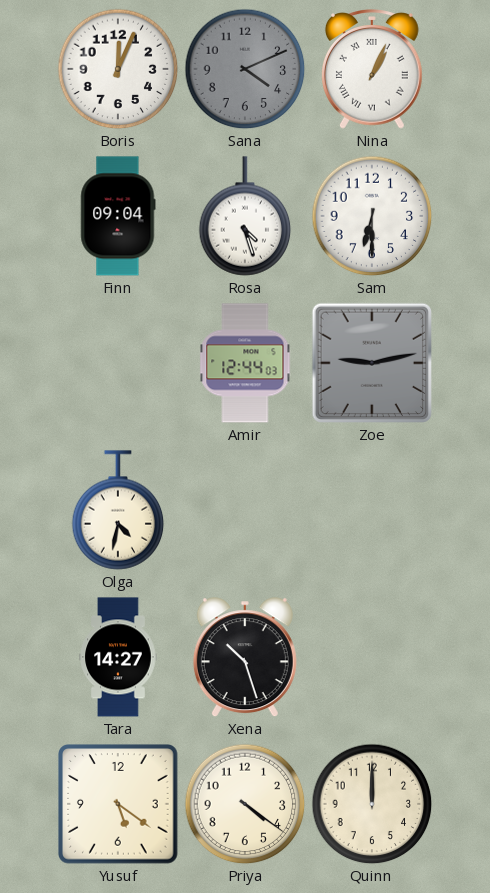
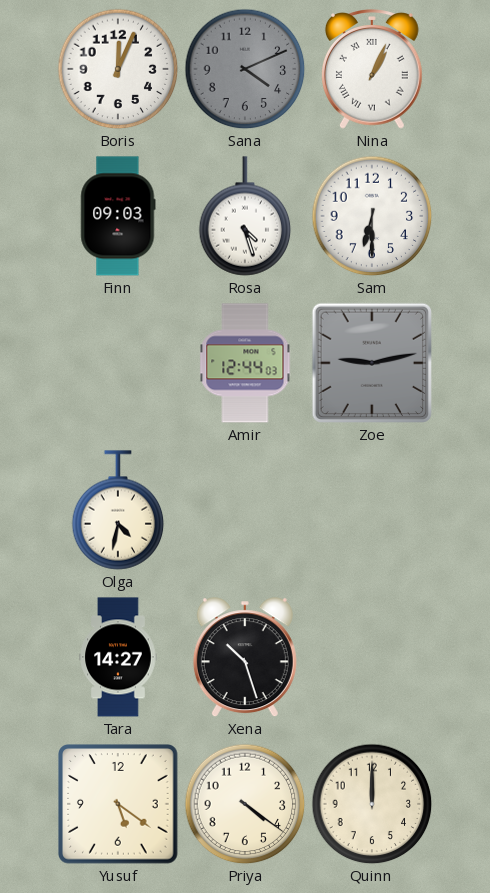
Finn: 09:04 -> 09:03
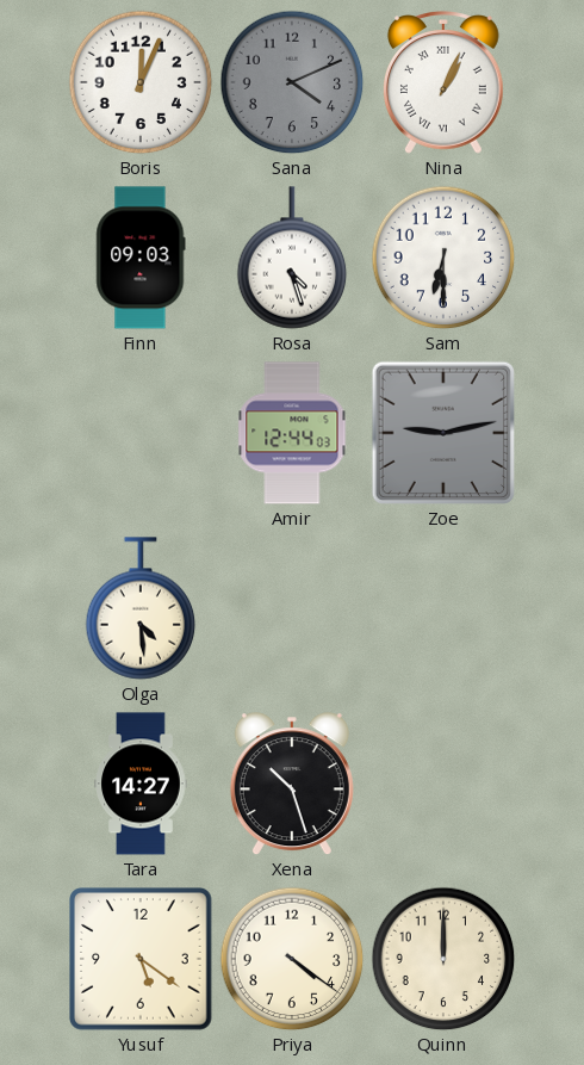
Olga: 4:32 -> 4:29
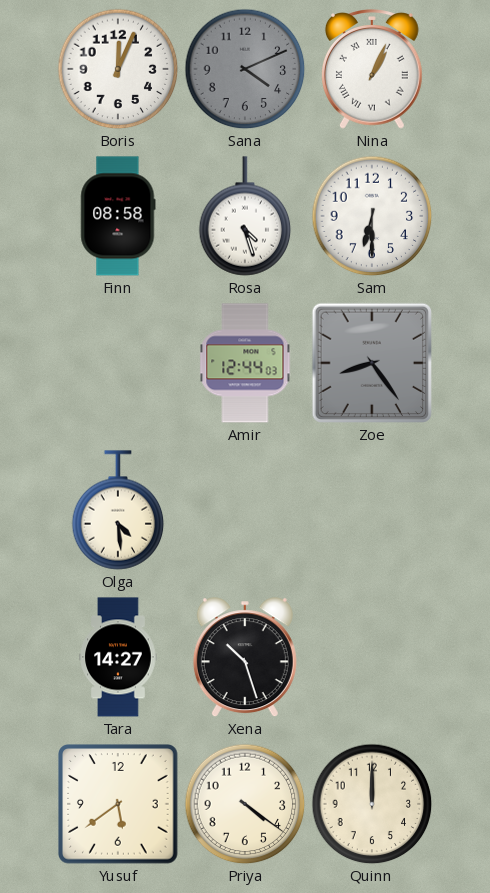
Finn: 09:03 -> 08:58
Zoe: 9:13 -> 8:24
Yusuf: 5:21 -> 5:39
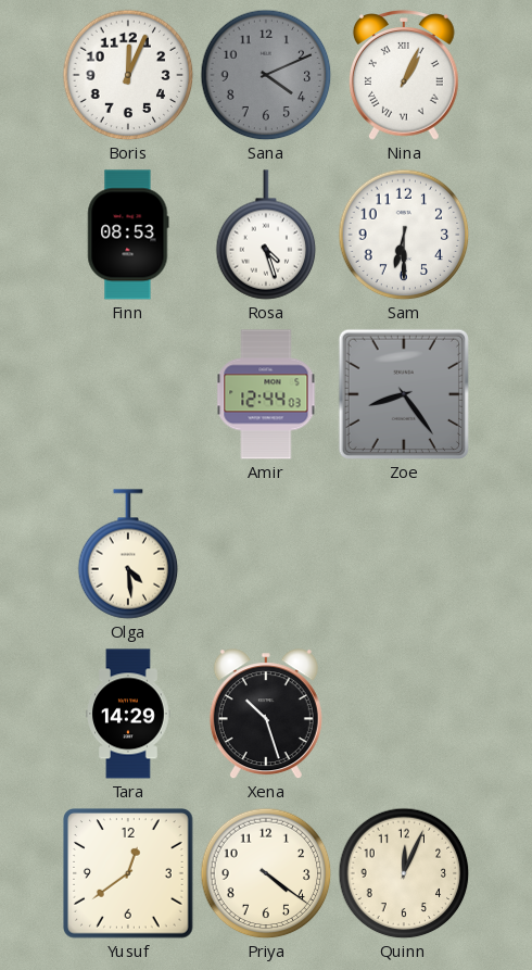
Finn: 08:58 -> 08:53
Tara: 14:27 -> 14:29
Yusuf: 5:39 -> 12:39
Quinn: 12:00 -> 12:04
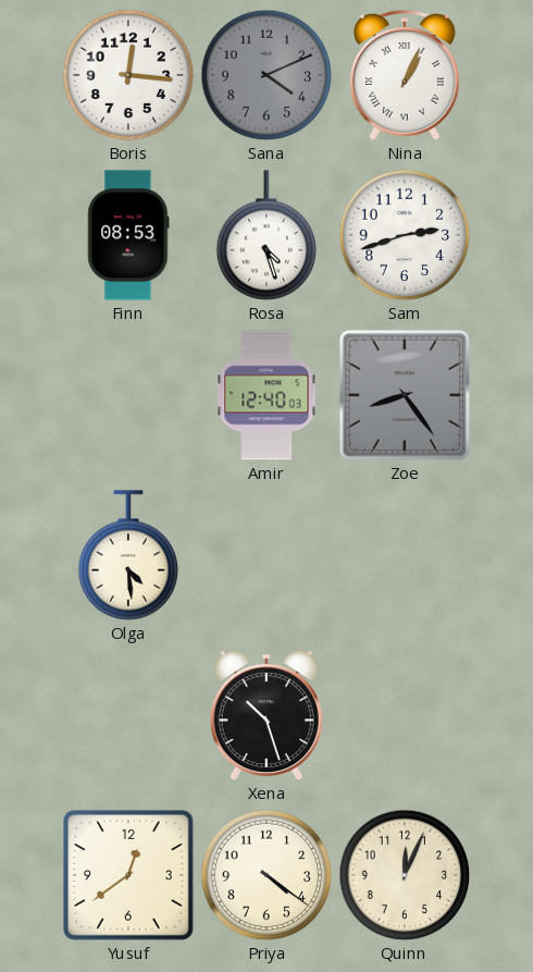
Boris: 12:04 -> 12:16
Sam: 6:30 -> 2:42
Amir: 12:44 -> 12:40
Tara: 14:29 -> none
